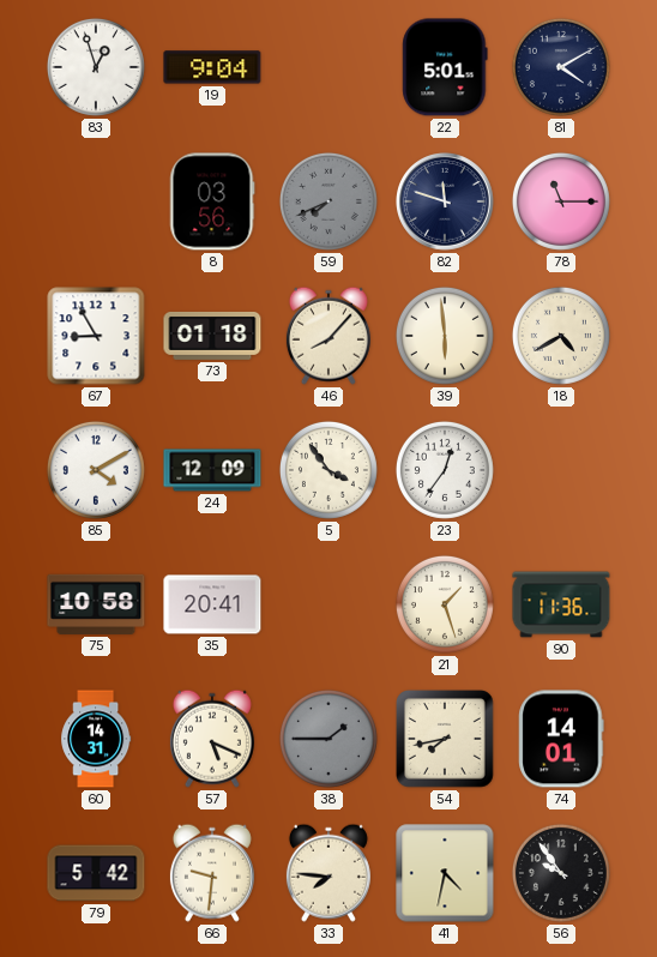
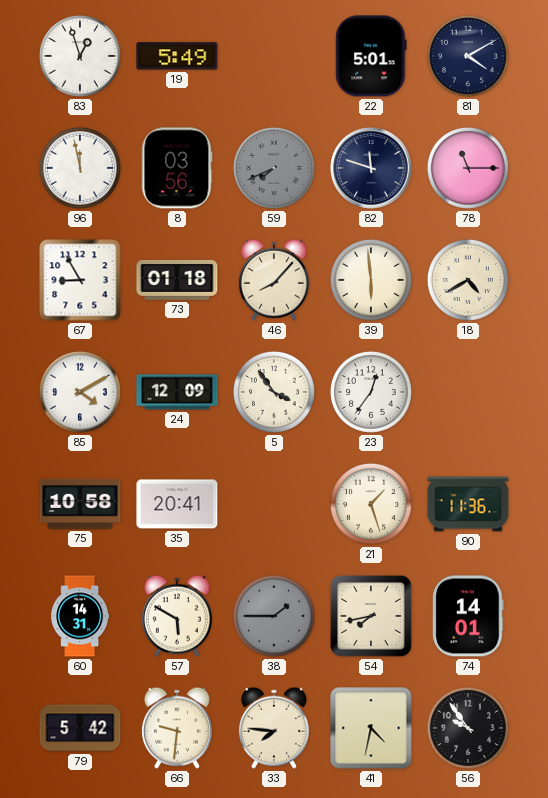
19: 9:04 -> 5:49
96: none -> 11:58
57: 5:19 -> 5:50
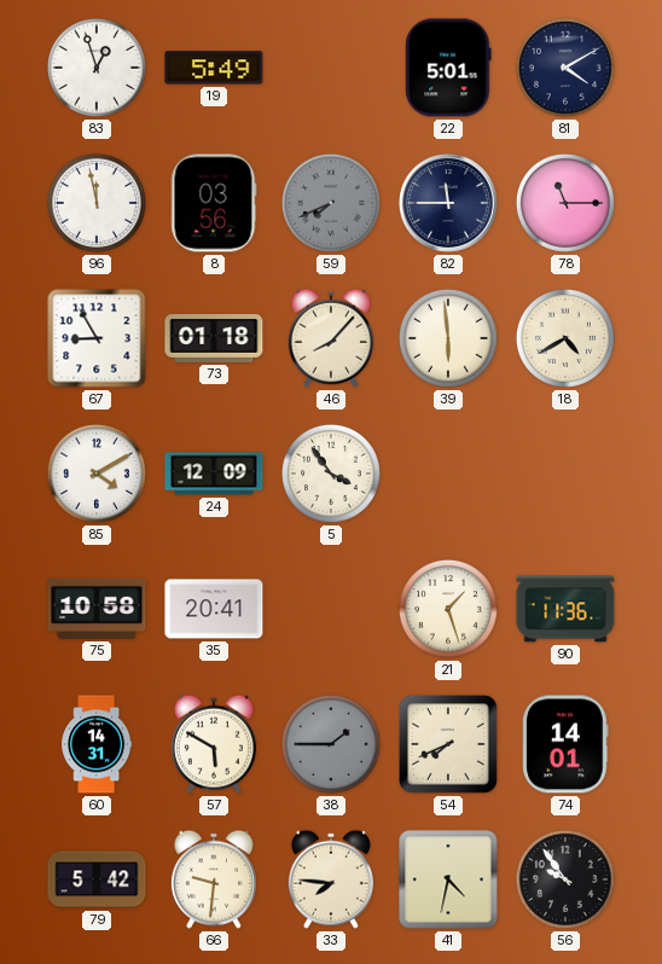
82: 11:48 -> 11:45
23: 12:36 -> none
54: 7:43 -> 7:41
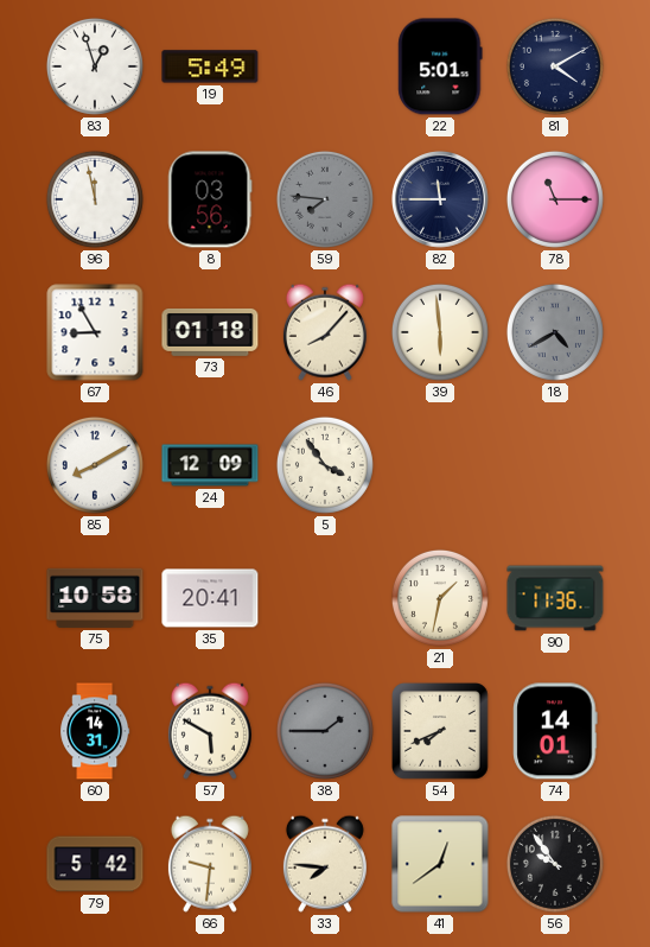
59: 7:41 -> 7:46
18 dial: cream -> grey
85: 4:10 -> 8:10
21: 1:27 -> 1:32
41: 4:32 -> 12:39
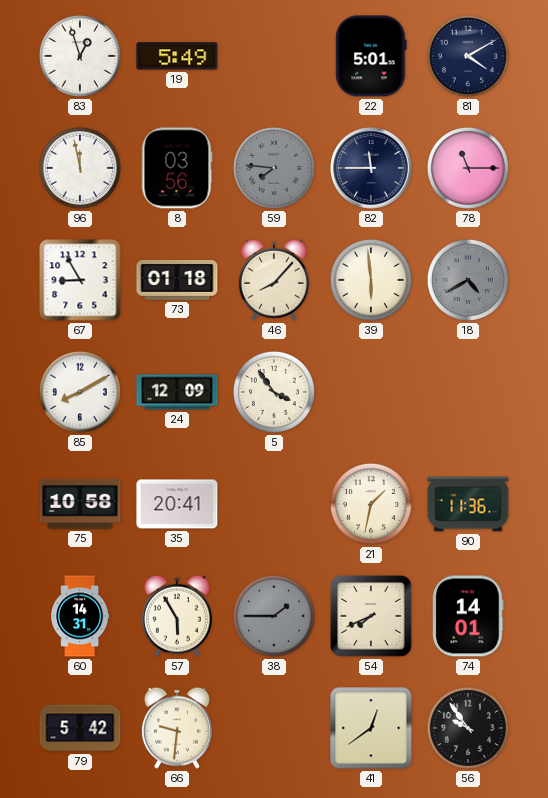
57: 5:50 -> 5:55
33: 7:46 -> none
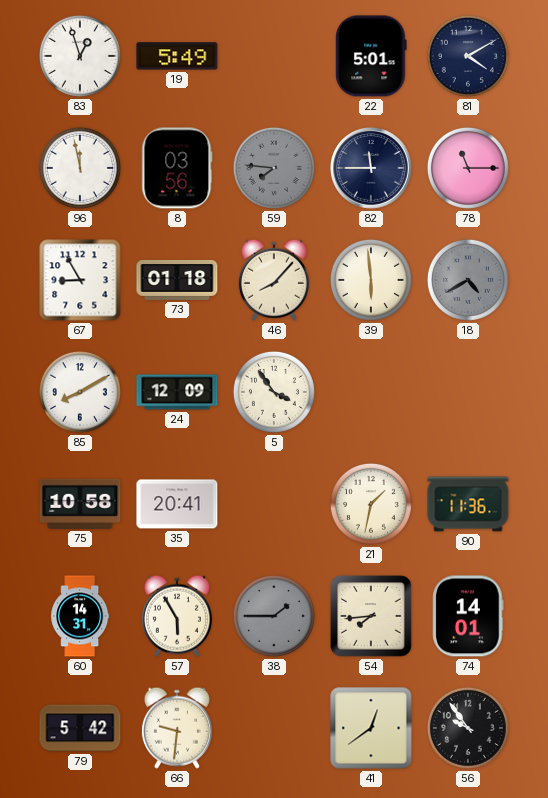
54: 7:41 -> 7:44
